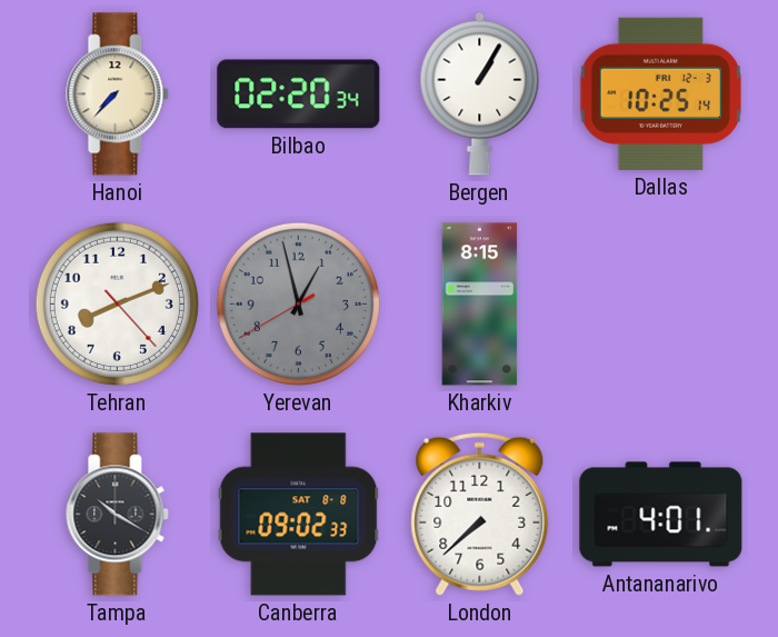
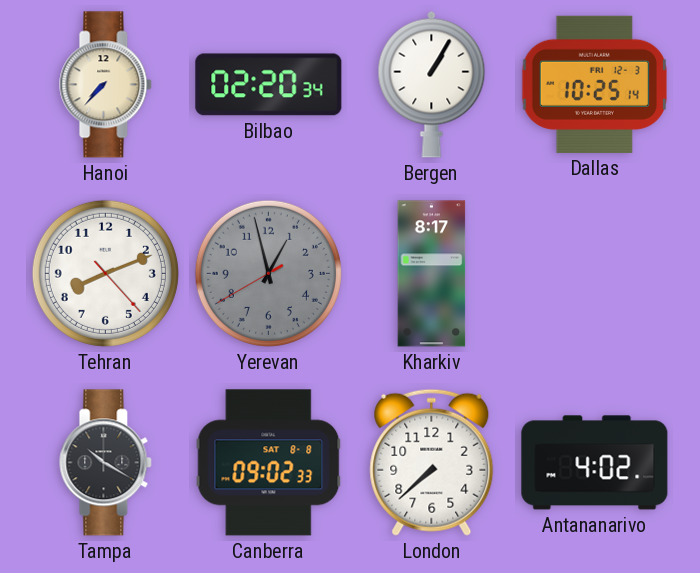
Kharkiv: 8:15 -> 8:17
Antananarivo: 4:01 -> 4:02
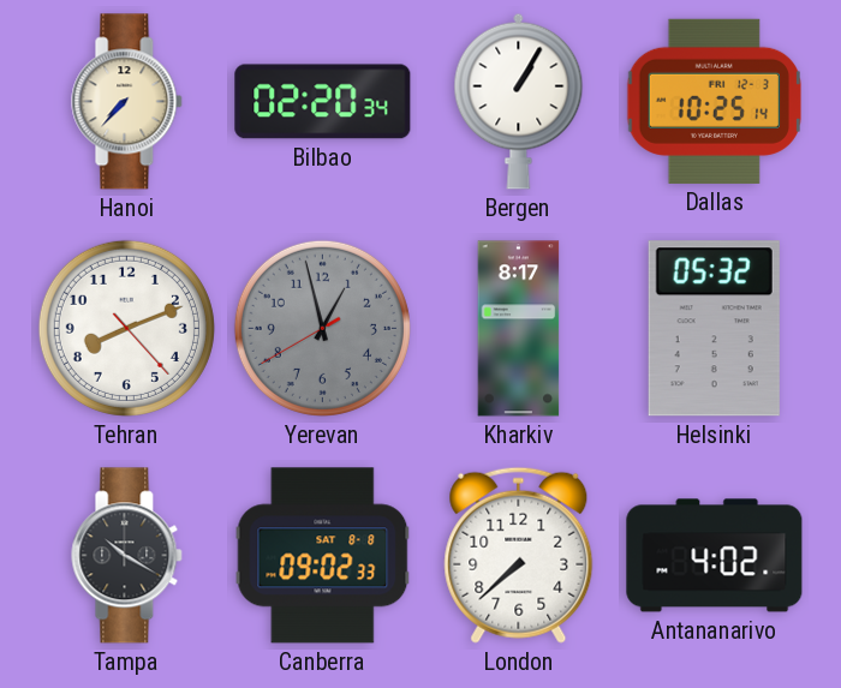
Helsinki: none -> 05:32
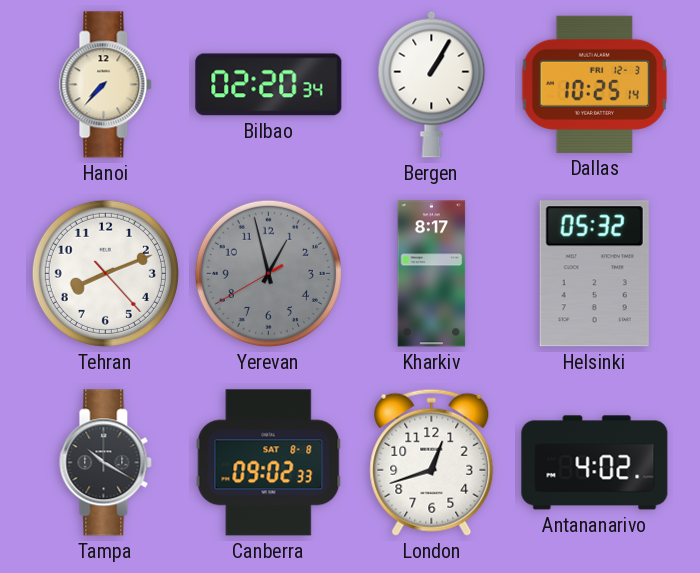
London: 7:38 -> 12:42
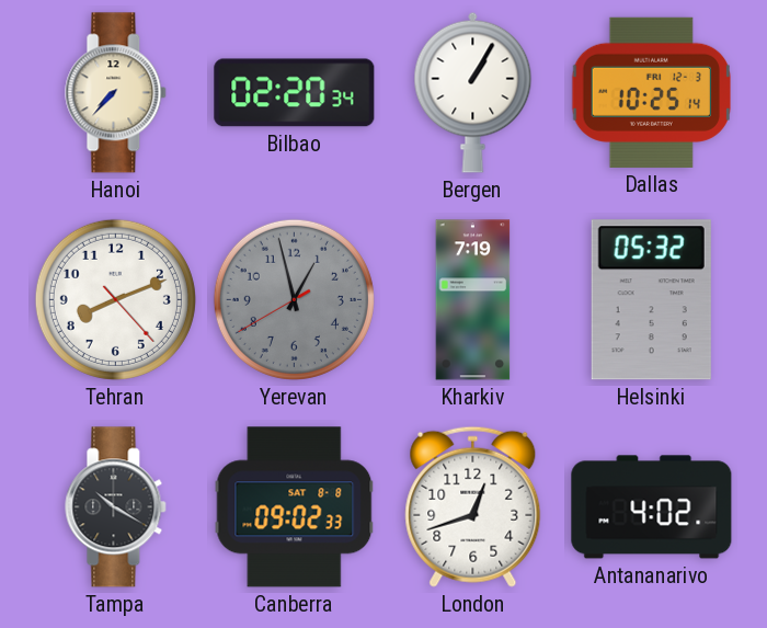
Kharkiv: 8:17 -> 7:19
